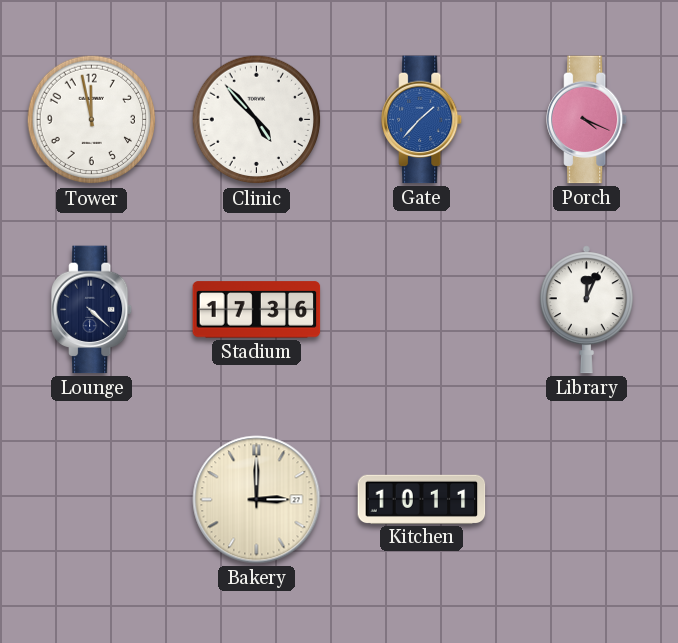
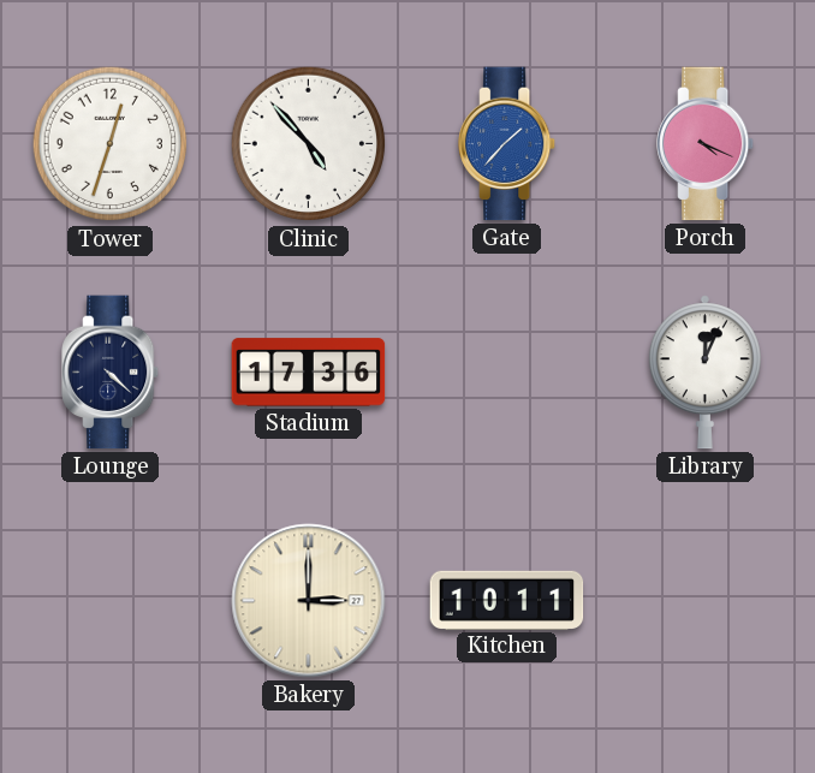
Tower: 11:58 -> 12:33
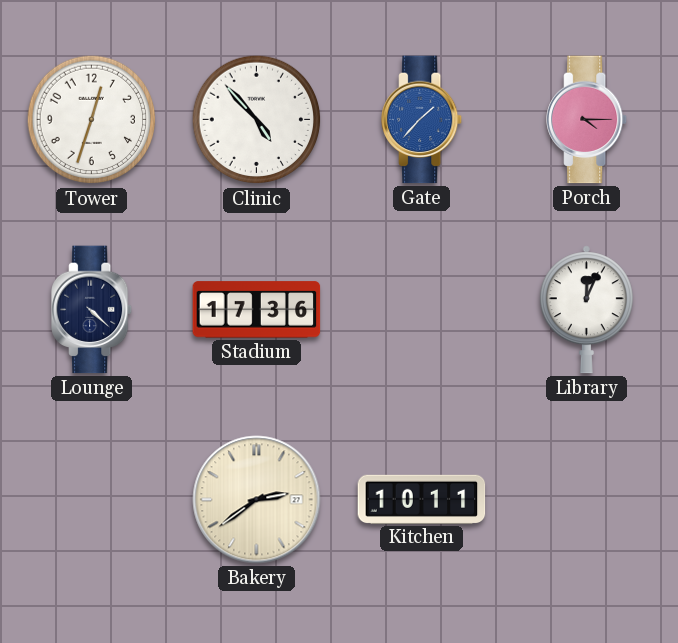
Porch: 4:19 -> 4:15
Bakery: 3:00 -> 2:39
